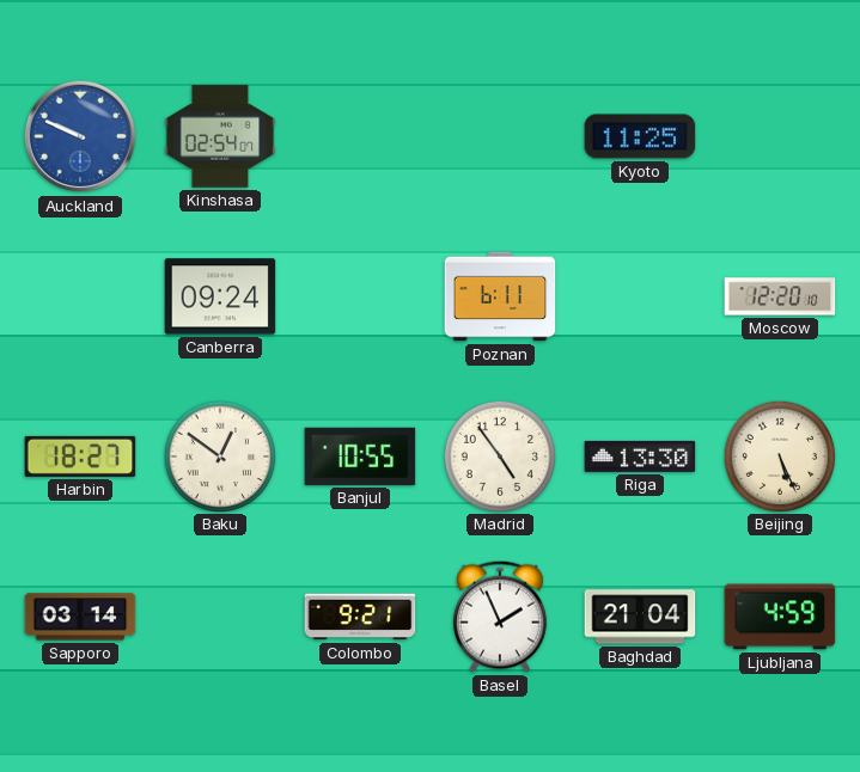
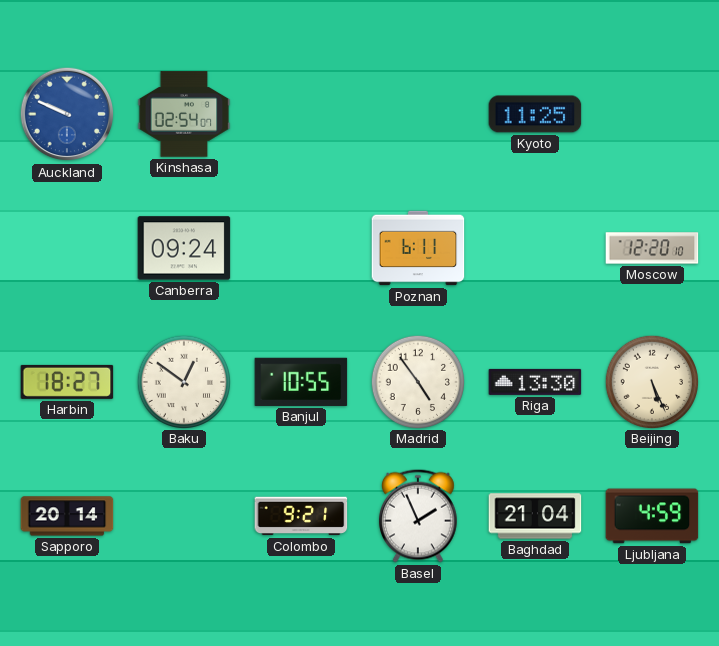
Sapporo: 03:14 -> 20:14
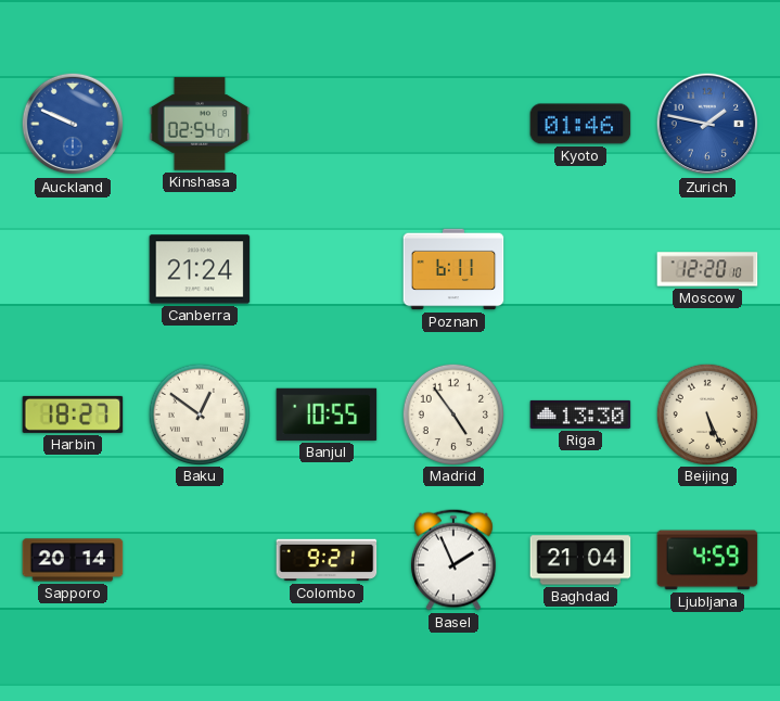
Kyoto: 11:25 -> 01:46
Zurich: none -> 1:47
Canberra: 09:24 -> 21:24
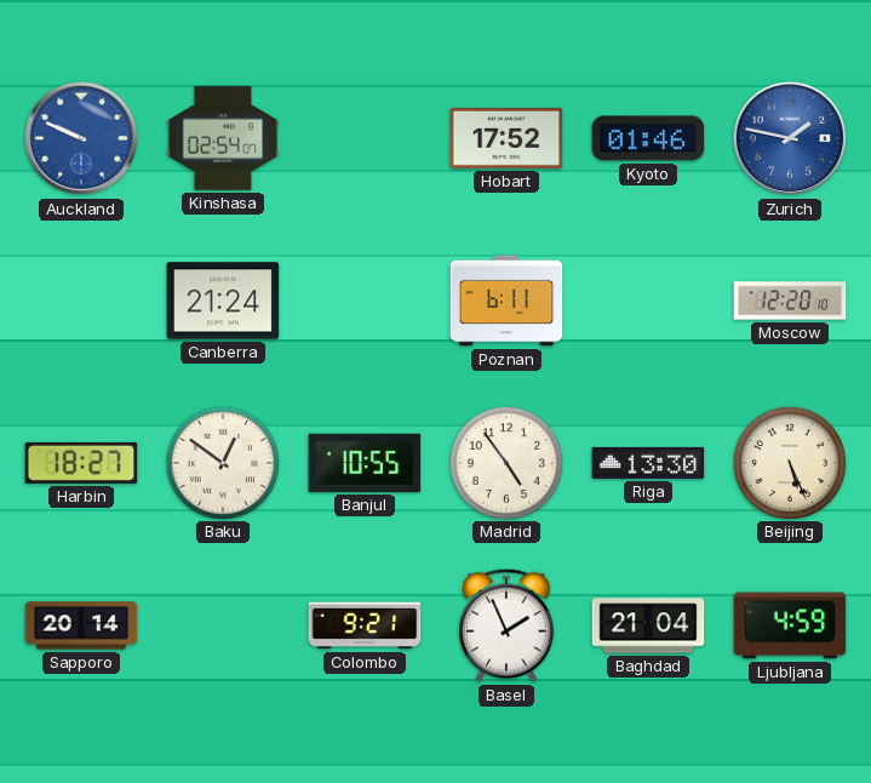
Hobart: none -> 17:52
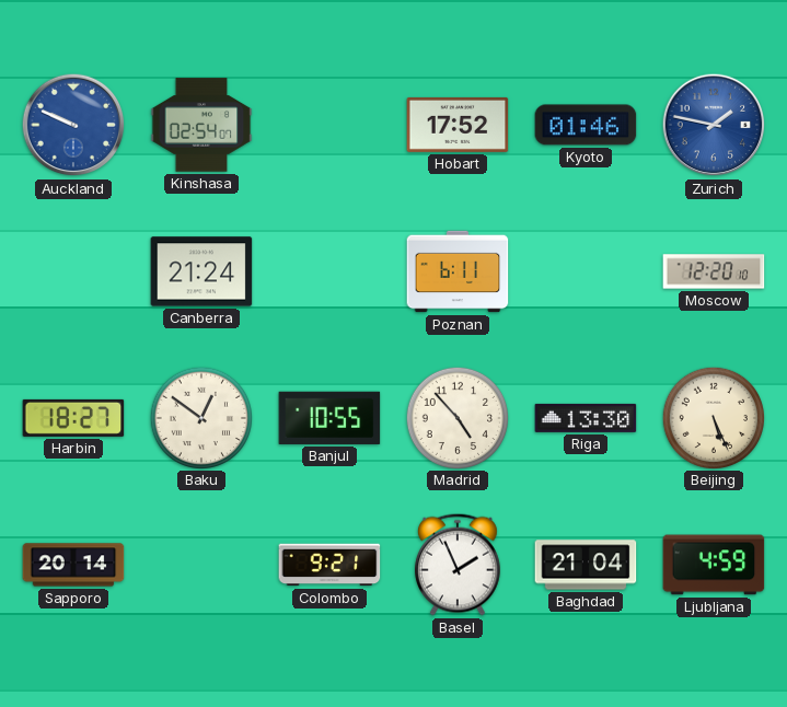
Madrid: 4:54 -> 4:53
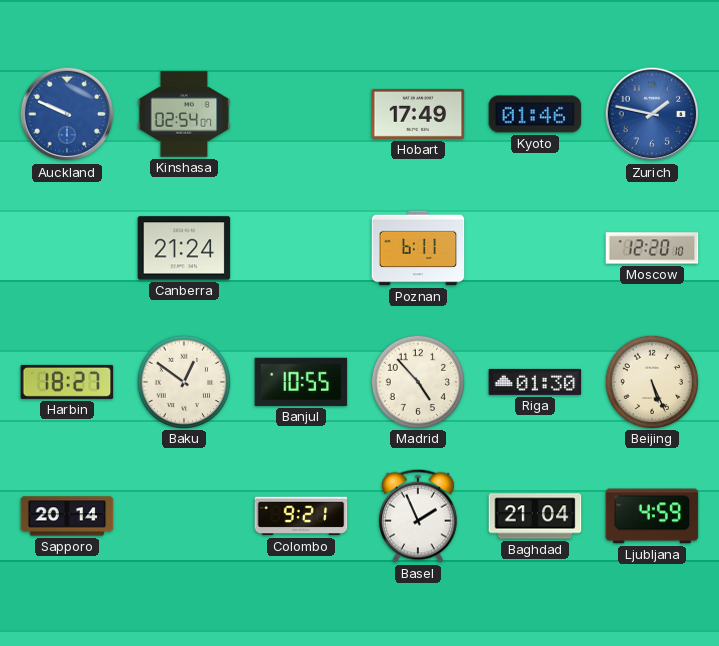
Hobart: 17:52 -> 17:49
Riga: 13:30 -> 01:30
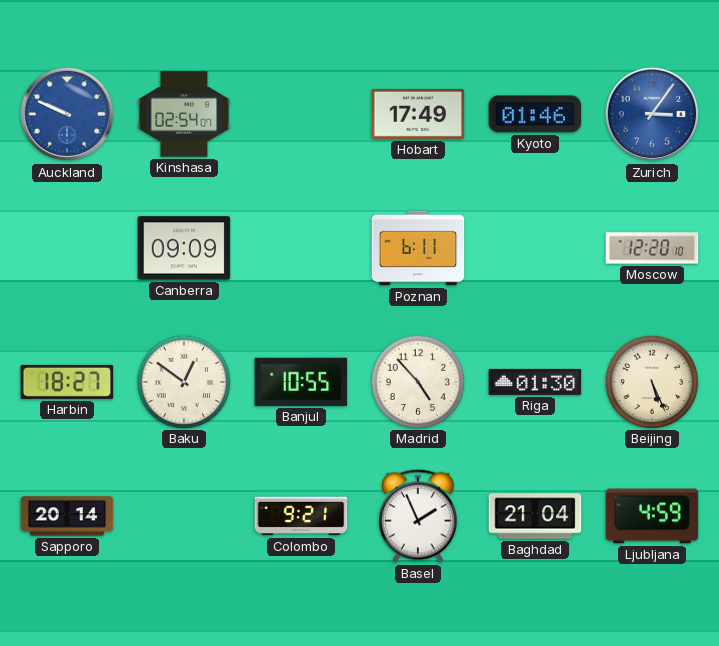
Zurich: 1:47 -> 3:06
Canberra: 21:24 -> 09:09
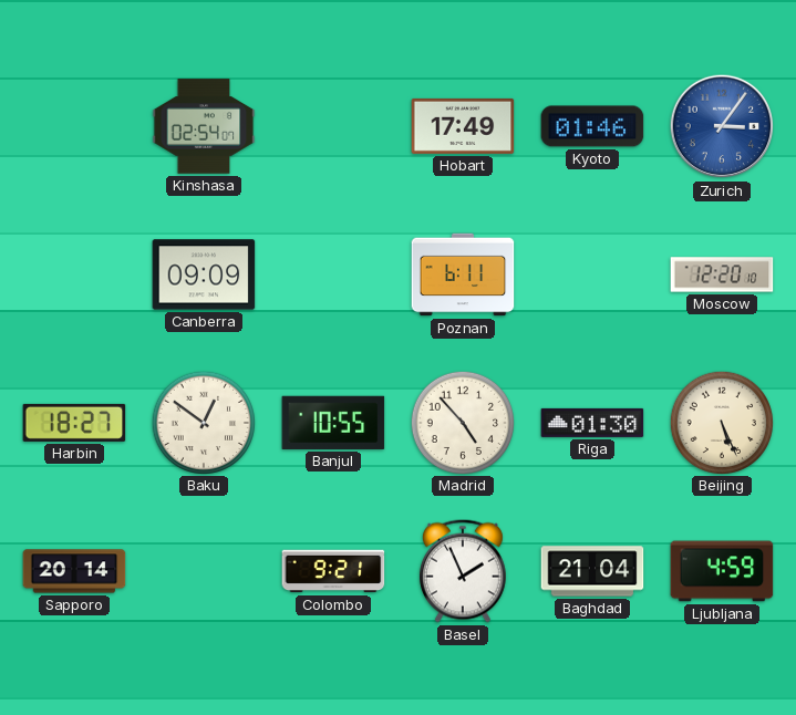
Auckland: 9:49 -> none
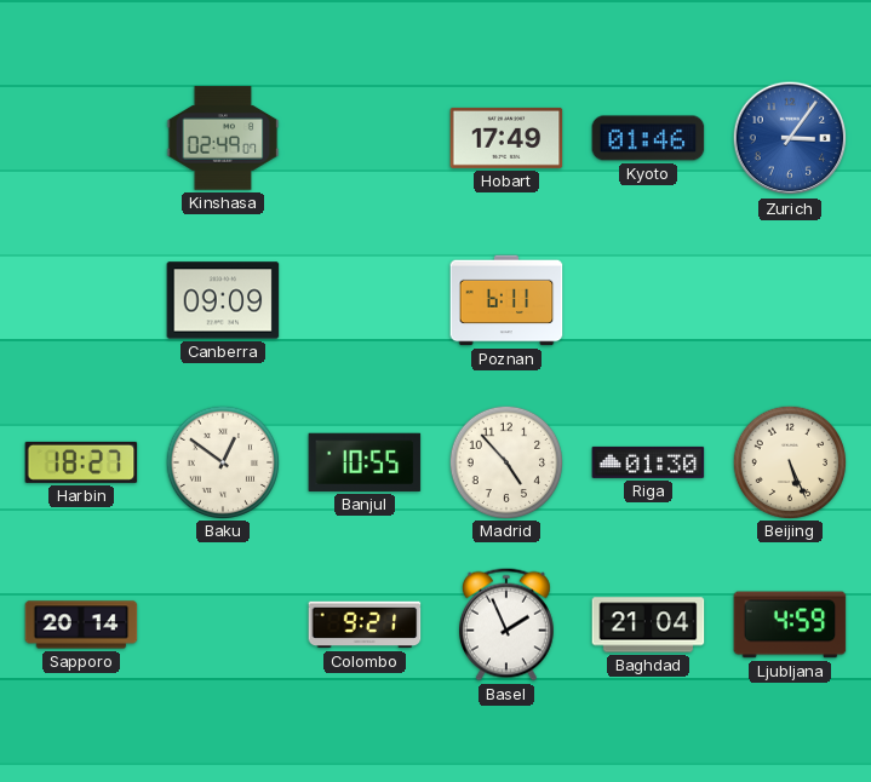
Kinshasa: 02:54 -> 02:49
Moscow: 12:20 -> none
